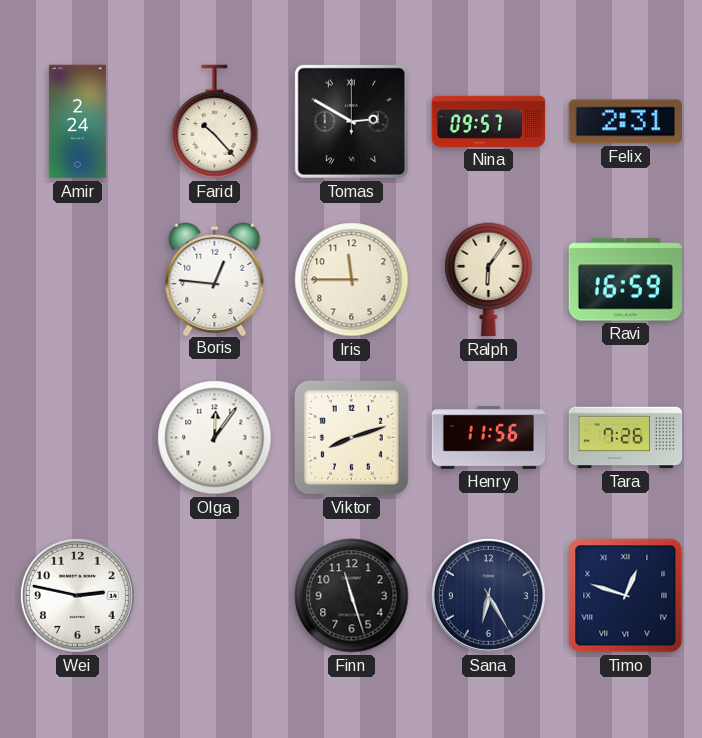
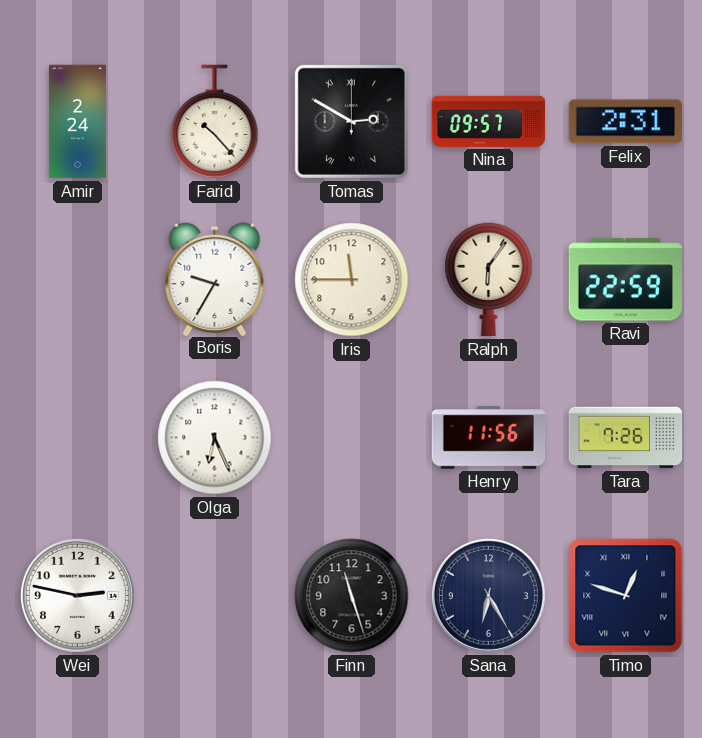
Boris: 12:46 -> 9:35
Ravi: 16:59 -> 22:59
Olga: 12:06 -> 6:26
Viktor: 8:12 -> none
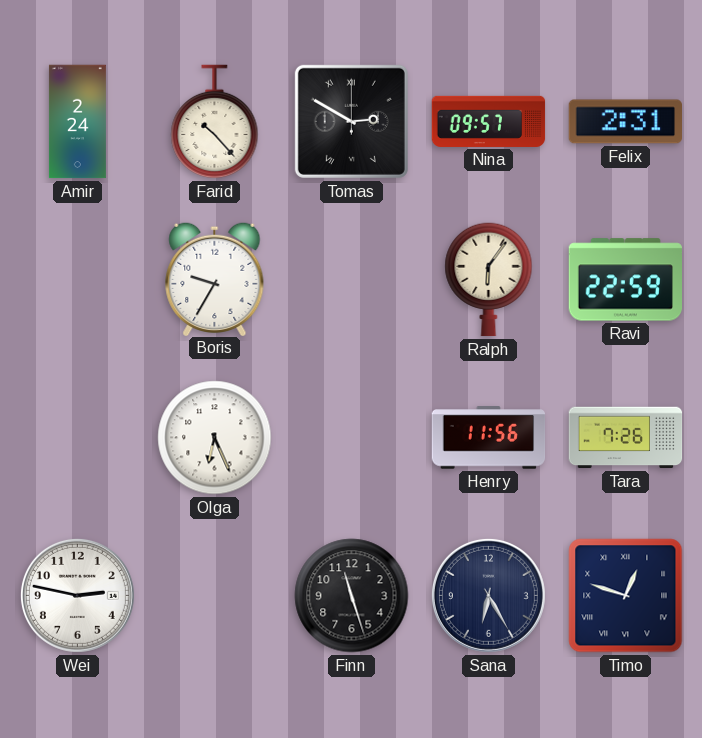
Iris: 11:45 -> none
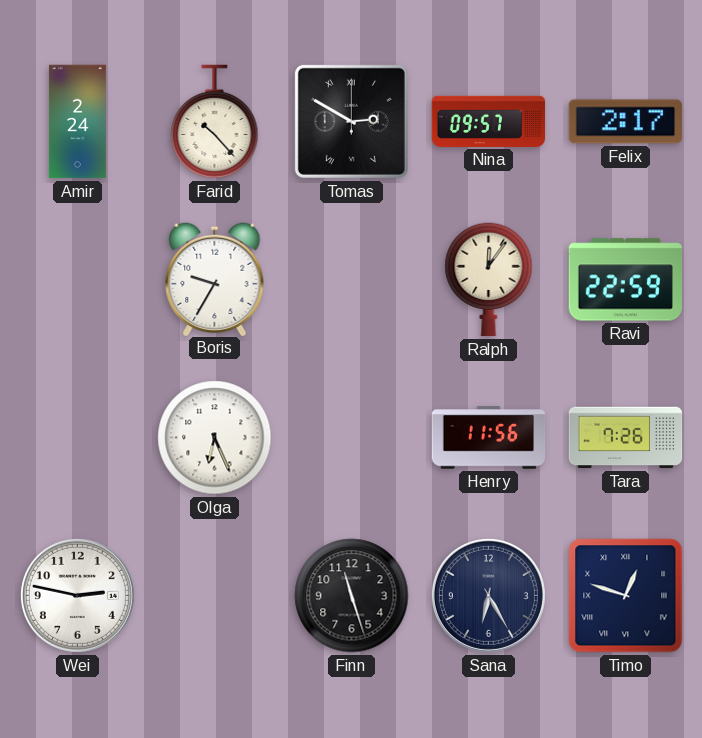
Felix: 2:31 -> 2:17
Ralph: 6:06 -> 12:06
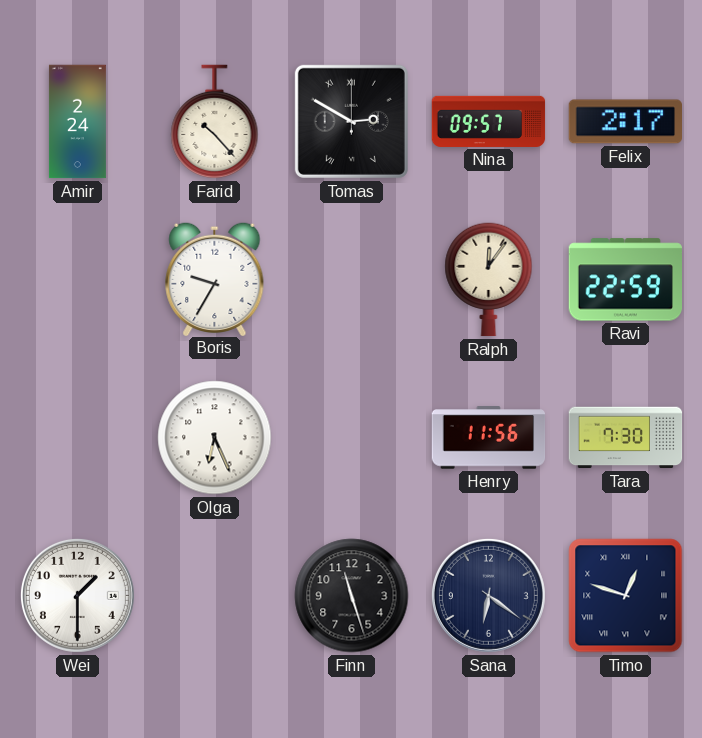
Tara: 7:26 -> 7:30
Wei: 2:47 -> 1:30
Sana: 6:25 -> 6:21
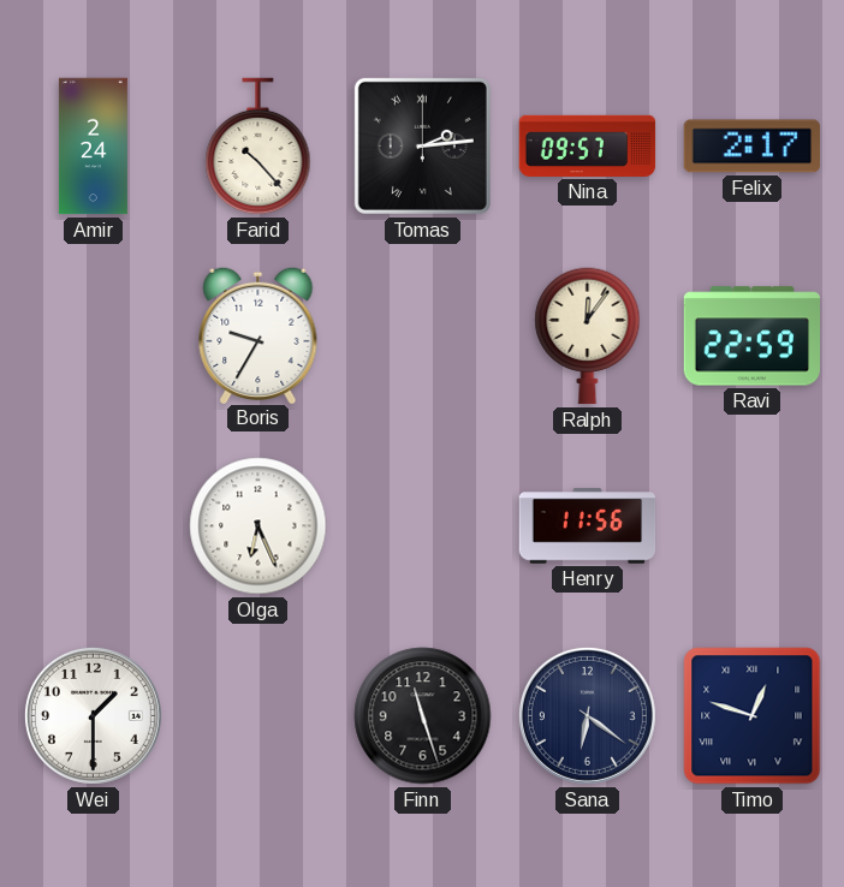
Tomas: 2:50 -> 2:14
Tara: 7:30 -> none
